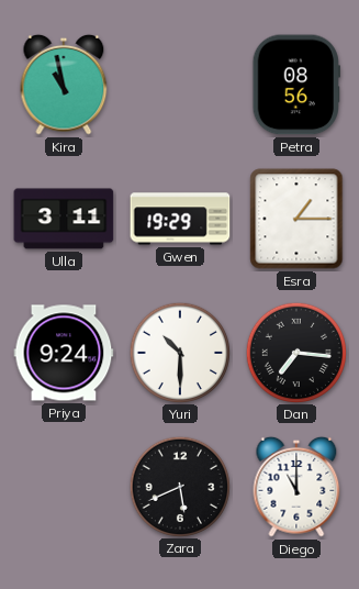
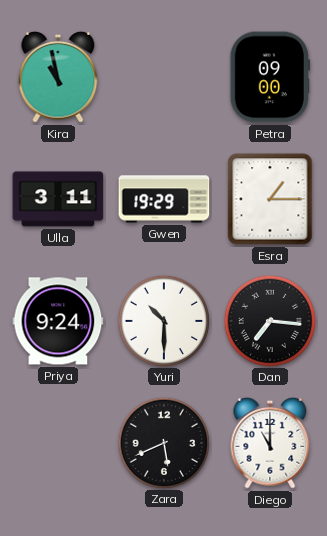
Petra: 08:56 -> 09:00
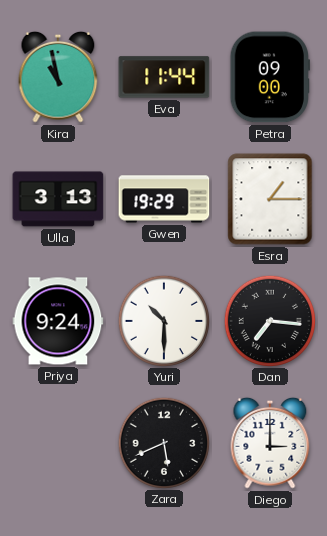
Eva: none -> 11:44
Ulla: 3:11 -> 3:13
Diego: 11:00 -> 3:00
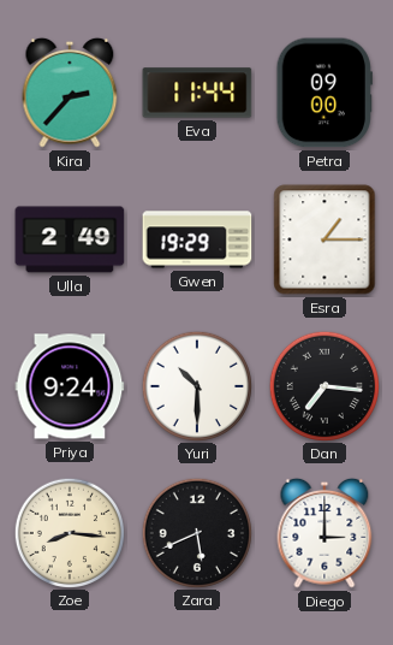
Kira: 10:58 -> 2:37
Ulla: 3:13 -> 2:49
Zoe: none -> 8:16
